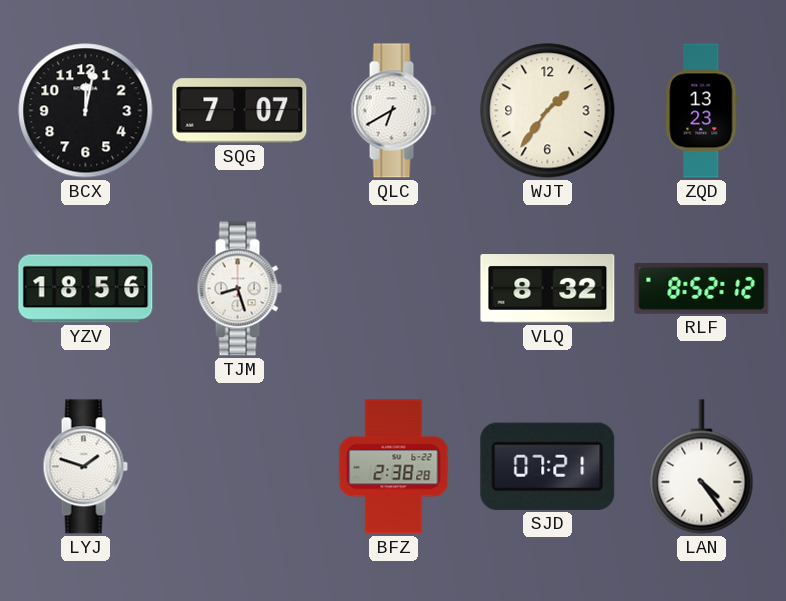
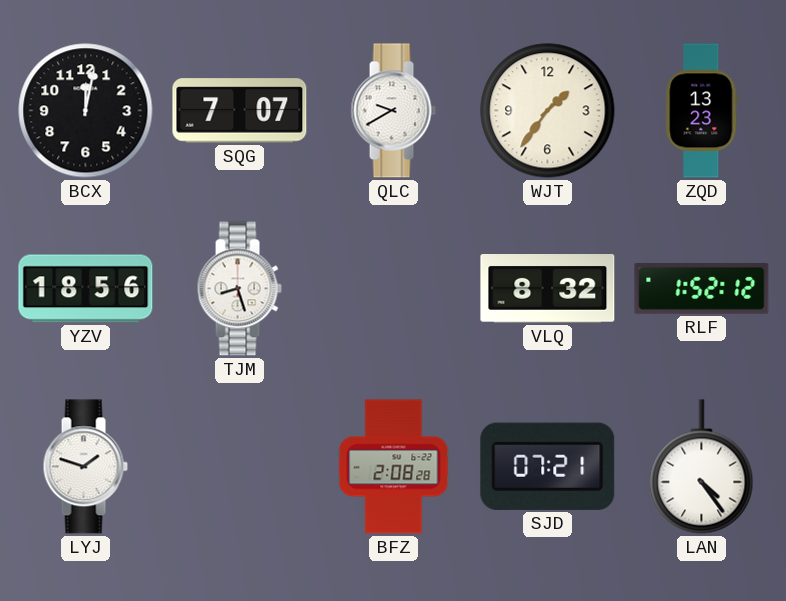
QLC: 6:40 -> 9:40
RLF: 8:52 -> 1:52
BFZ: 2:38 -> 2:08
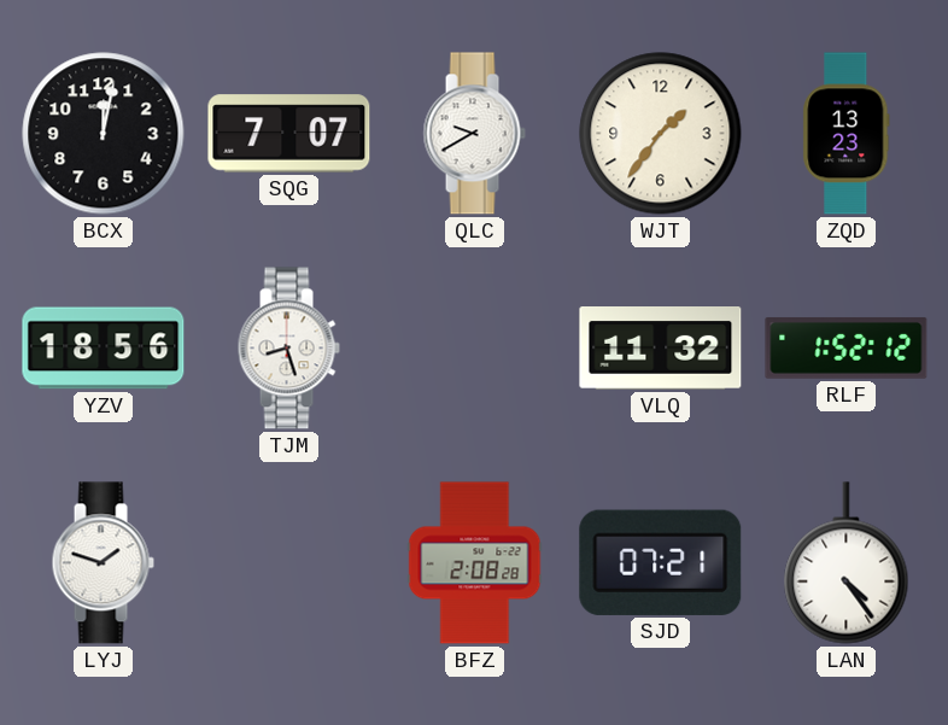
VLQ: 8:32 -> 11:32
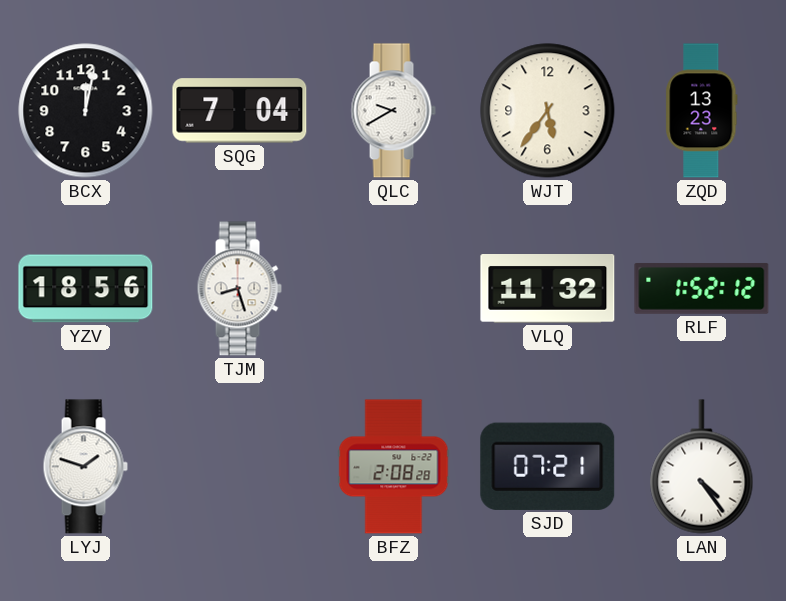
SQG: 7:07 -> 7:04
WJT: 1:36 -> 5:36
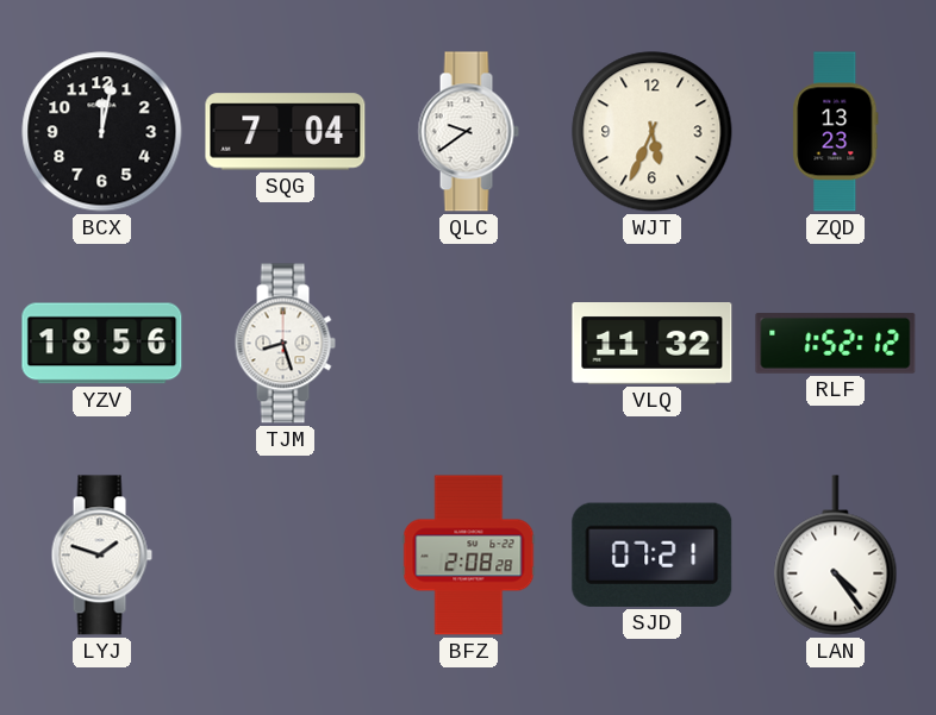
QLC: 9:40 -> 9:39
WJT: 5:36 -> 5:34
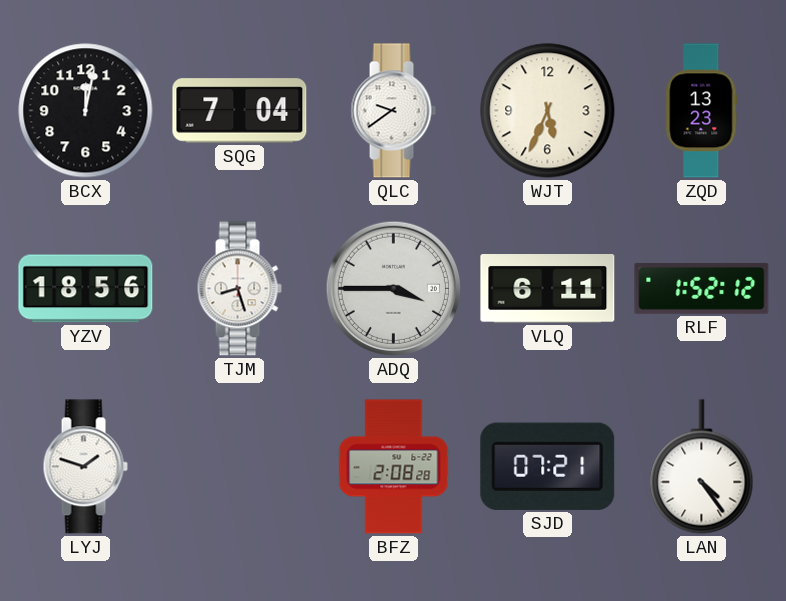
ADQ: none -> 3:45
VLQ: 11:32 -> 6:11
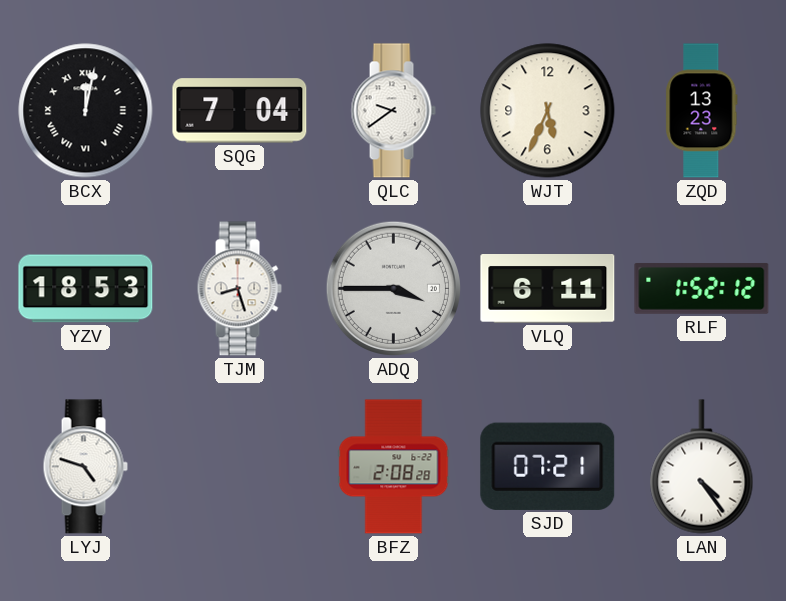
BCX numerals: Arabic -> Roman
YZV: 18:56 -> 18:53
LYJ: 1:48 -> 4:48
